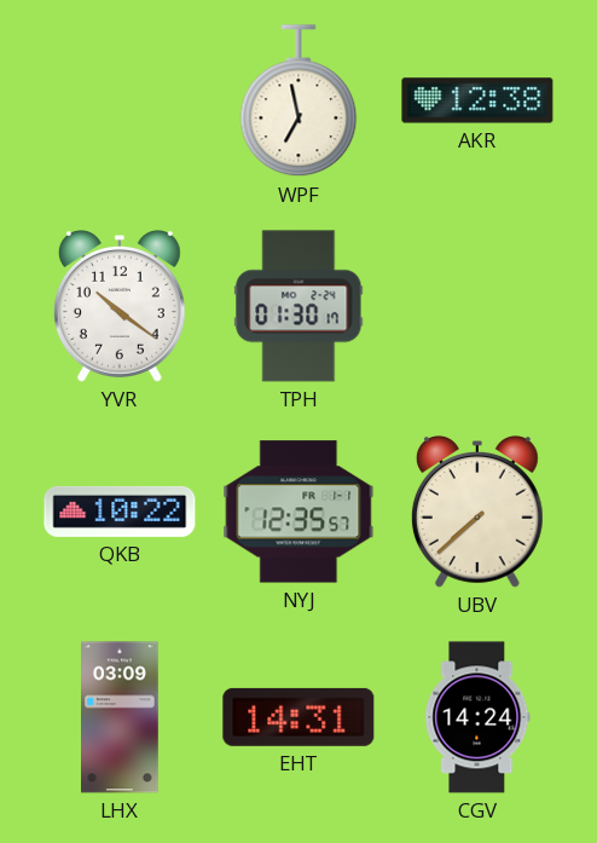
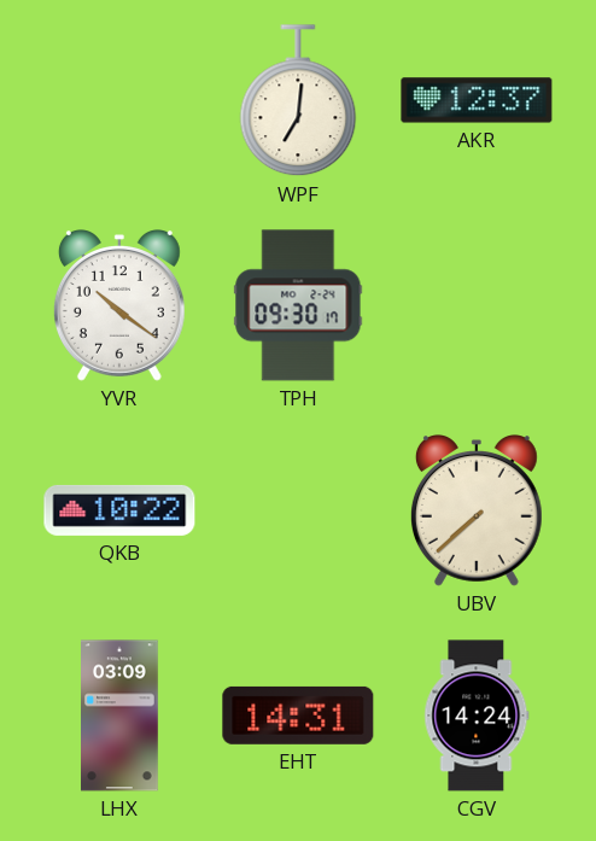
WPF: 6:58 -> 7:01
AKR: 12:38 -> 12:37
TPH: 01:30 -> 09:30
NYJ: 12:35 -> none
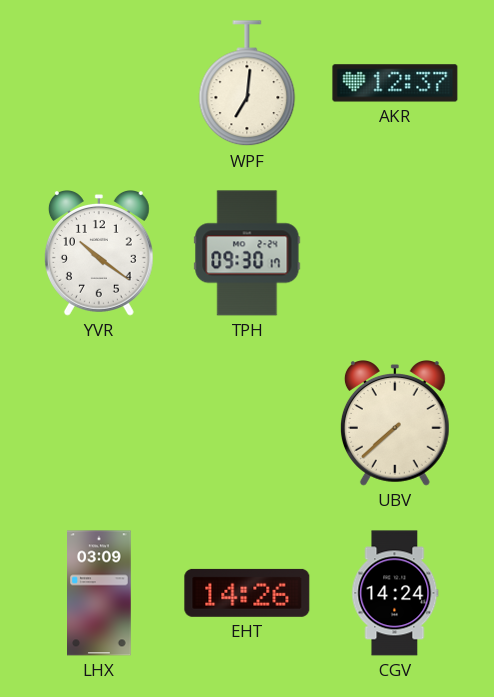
QKB: 10:22 -> none
EHT: 14:31 -> 14:26
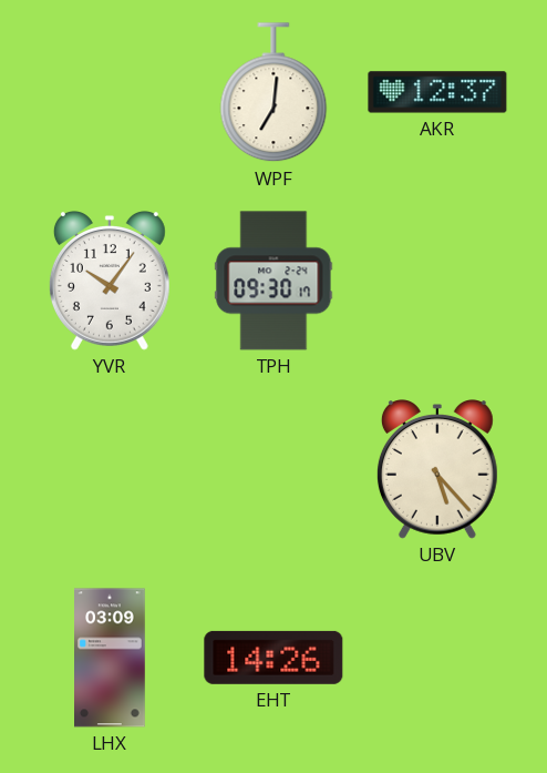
YVR: 10:21 -> 10:06
UBV: 7:38 -> 5:23
CGV: 14:24 -> none
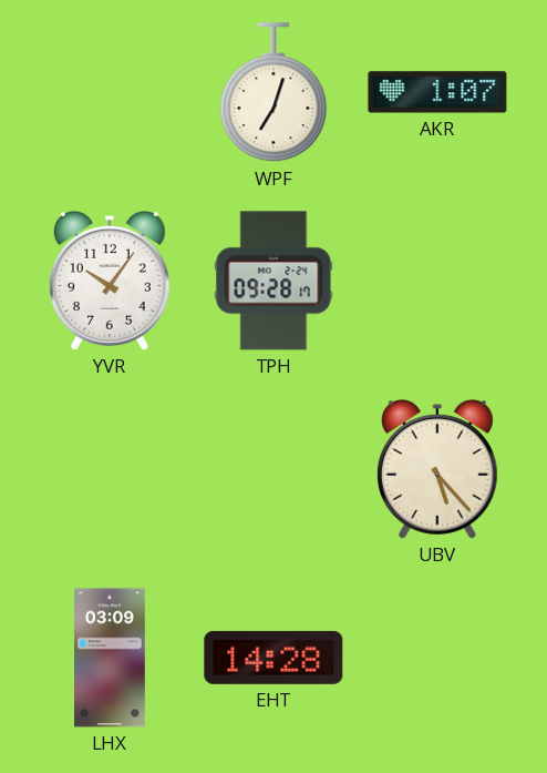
WPF: 7:01 -> 7:03
AKR: 12:37 -> 1:07
TPH: 09:30 -> 09:28
EHT: 14:26 -> 14:28
